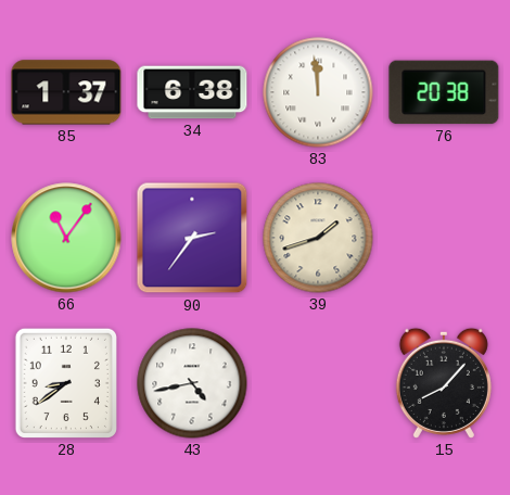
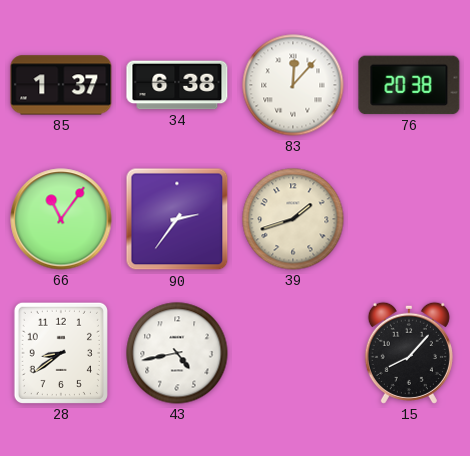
83: 11:59 -> 12:07
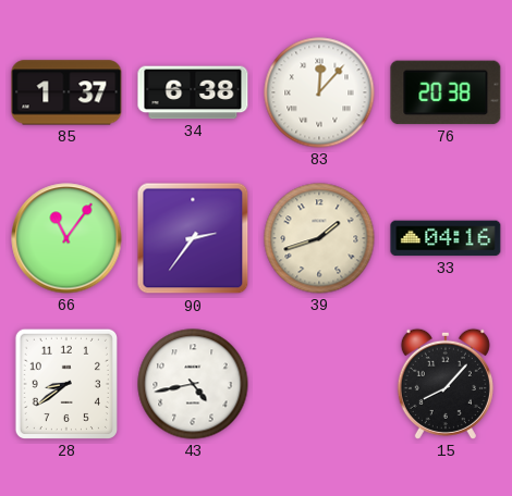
33: none -> 04:16
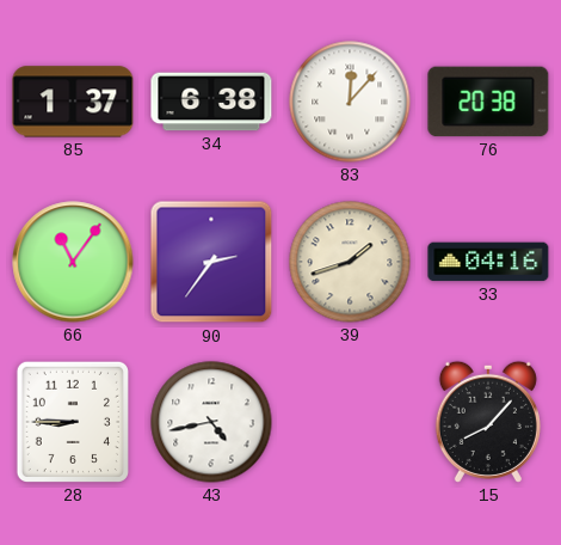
28: 8:39 -> 8:45
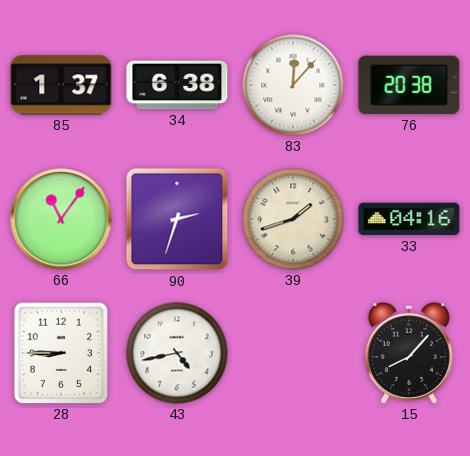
90: 2:36 -> 2:33
